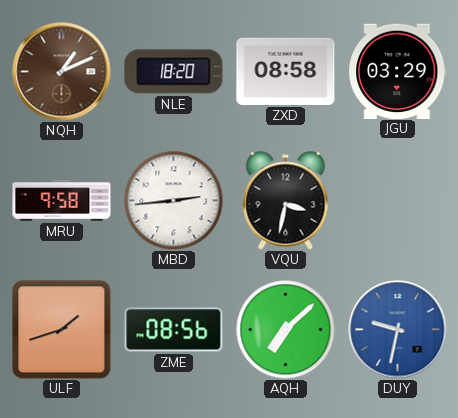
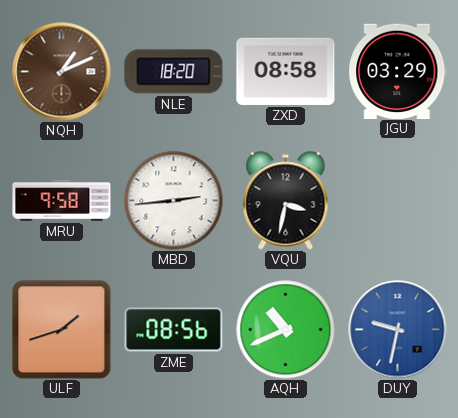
AQH: 7:08 -> 10:41
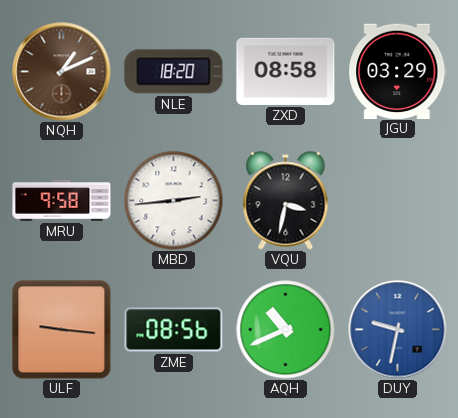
ULF: 1:42 -> 9:16
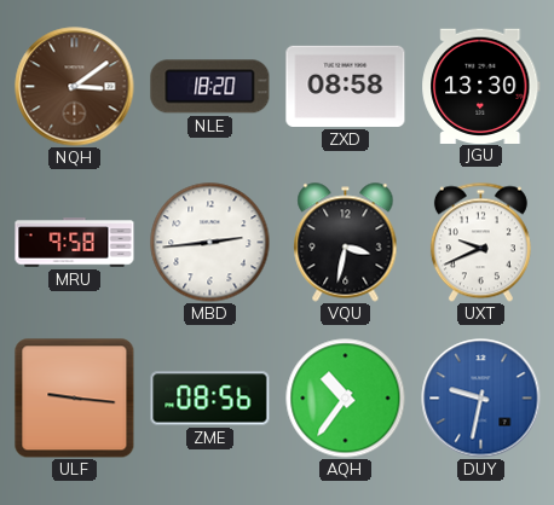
NQH: 1:11 -> 3:09
JGU: 03:29 -> 13:30
UXT: none -> 9:41
AQH: 10:41 -> 10:36
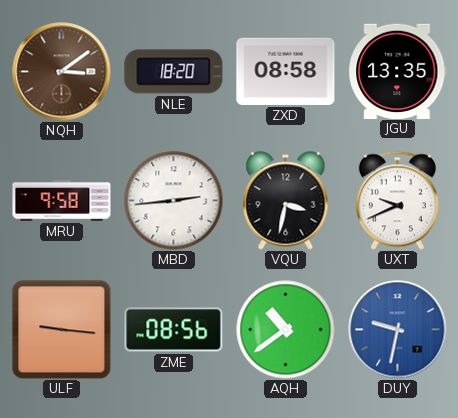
JGU: 13:30 -> 13:35
AQH: 10:36 -> 10:39
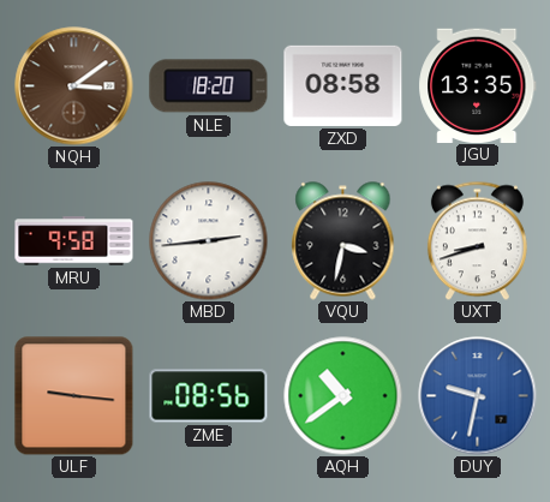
UXT: 9:41 -> 8:42
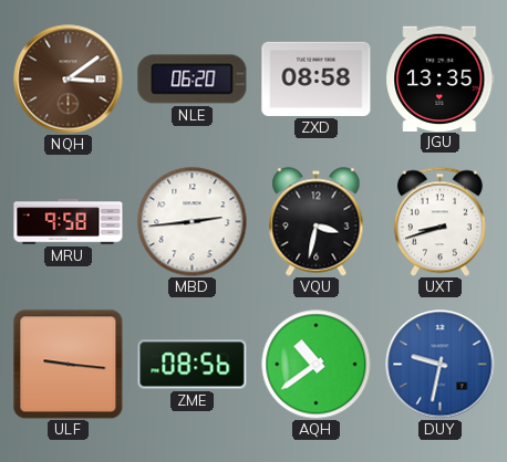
NLE: 18:20 -> 06:20
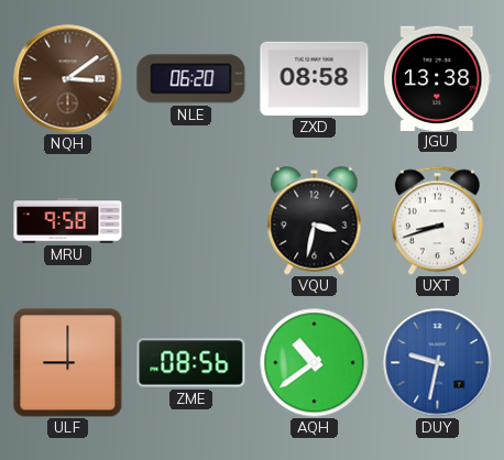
JGU: 13:35 -> 13:38
MBD: 2:44 -> none
ULF: 9:16 -> 9:00
